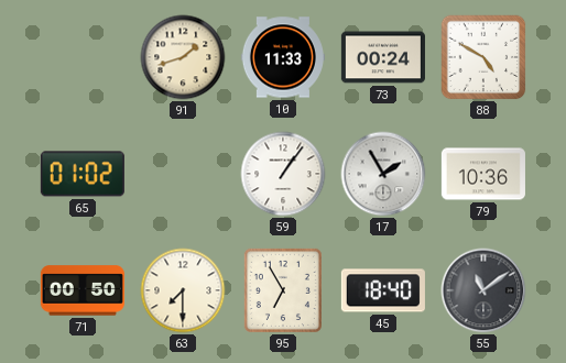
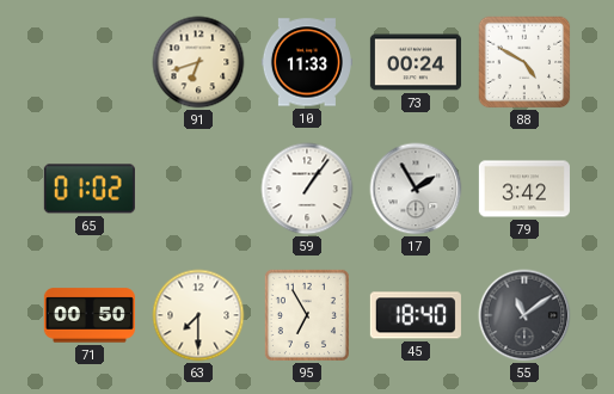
91: 1:42 -> 6:42
79: 10:36 -> 3:42
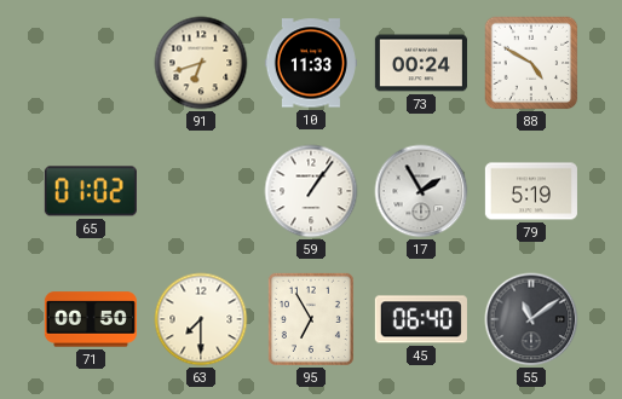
79: 3:42 -> 5:19
45: 18:40 -> 06:40
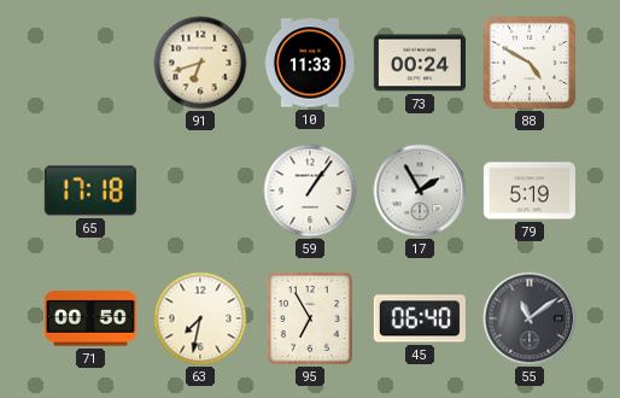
65: 01:02 -> 17:18
63: 7:30 -> 7:32
